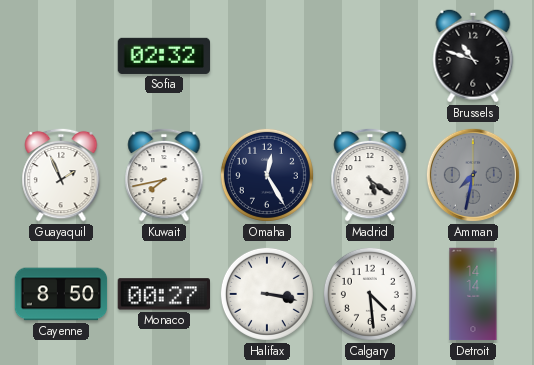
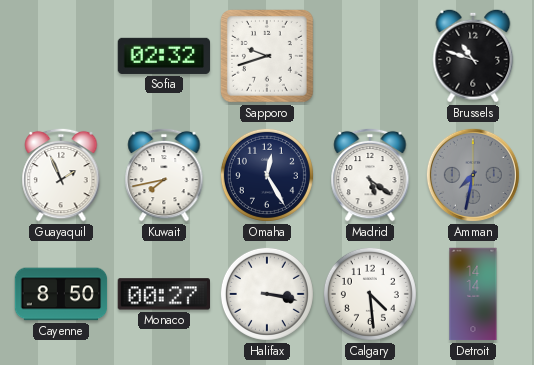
Sapporo: none -> 9:42
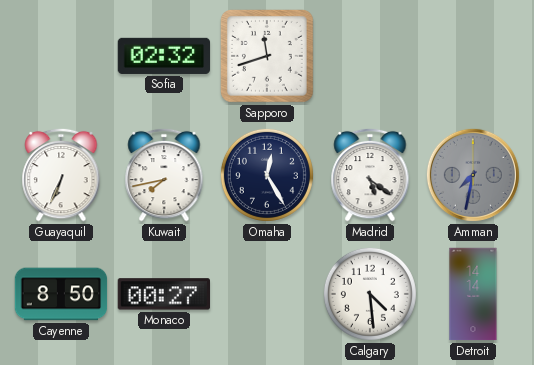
Sapporo: 9:42 -> 11:42
Brussels: 10:48 -> none
Guayaquil: 1:56 -> 6:34
Halifax: 3:17 -> none
